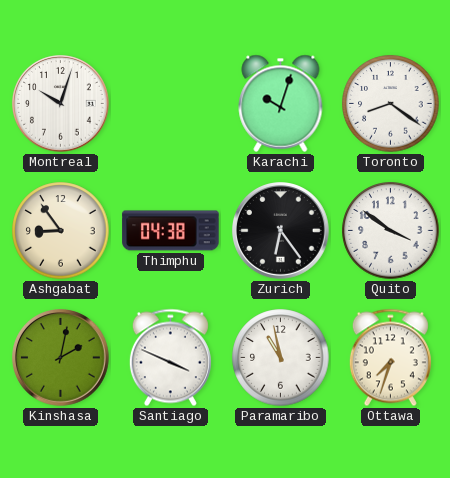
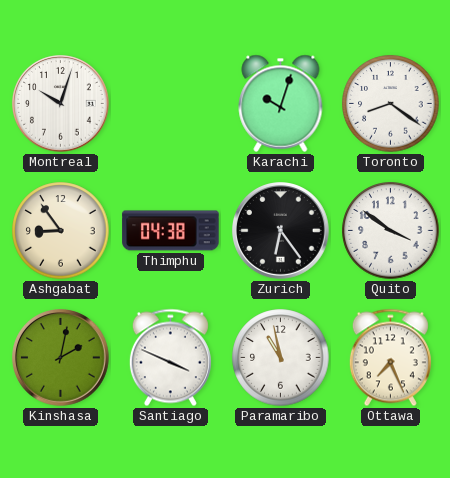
Ottawa: 7:33 -> 7:26
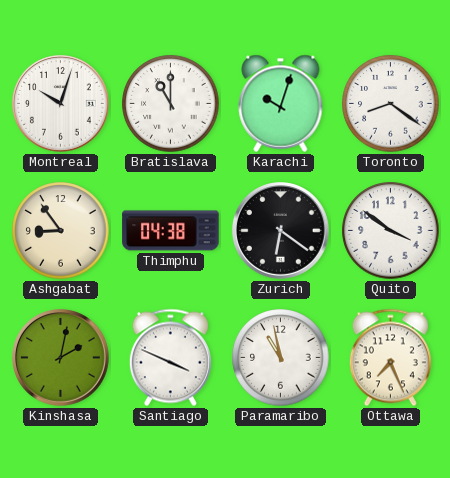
Bratislava: none -> 11:00
Zurich: 6:24 -> 6:21
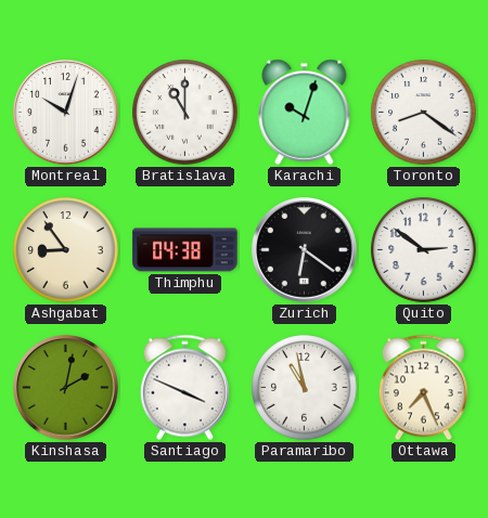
Quito: 3:51 -> 2:51
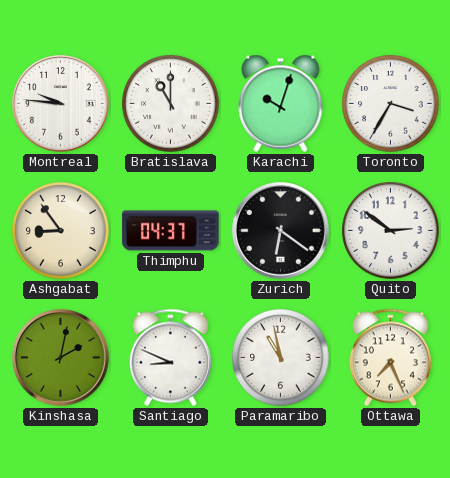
Montreal: 10:03 -> 9:46
Toronto: 8:21 -> 3:35
Thimphu: 04:38 -> 04:37
Santiago: 3:49 -> 8:49
